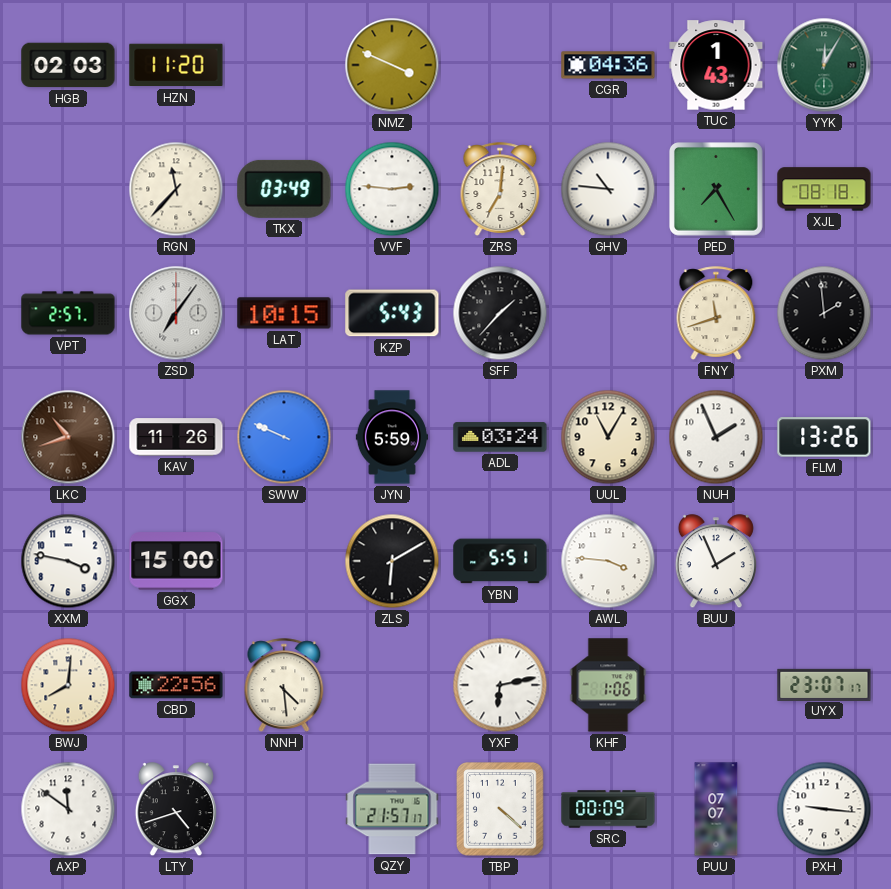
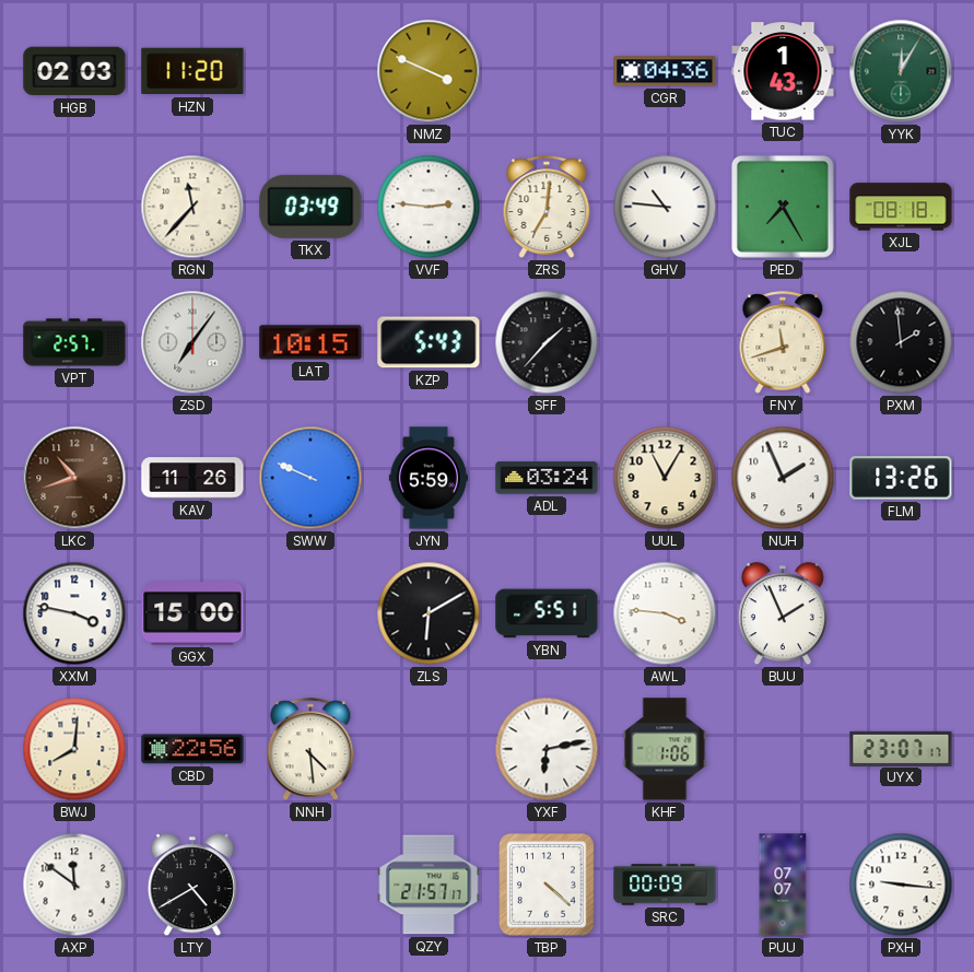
LTY: 4:42 -> 4:40
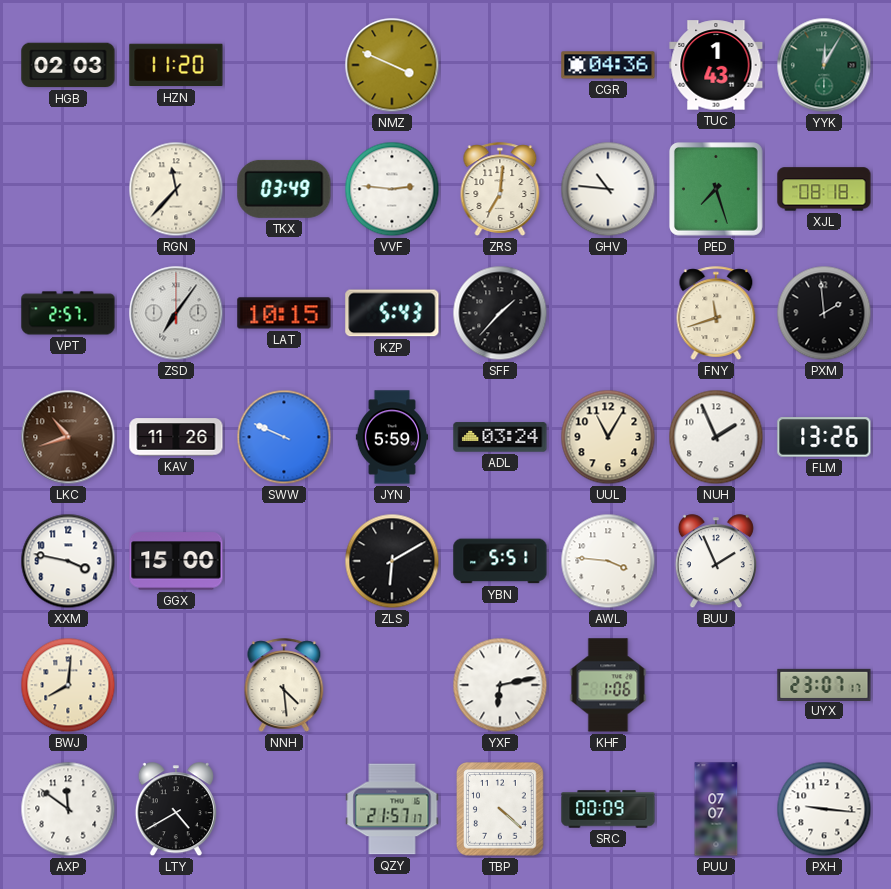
PED: 7:25 -> 7:27
CBD: 22:56 -> none
